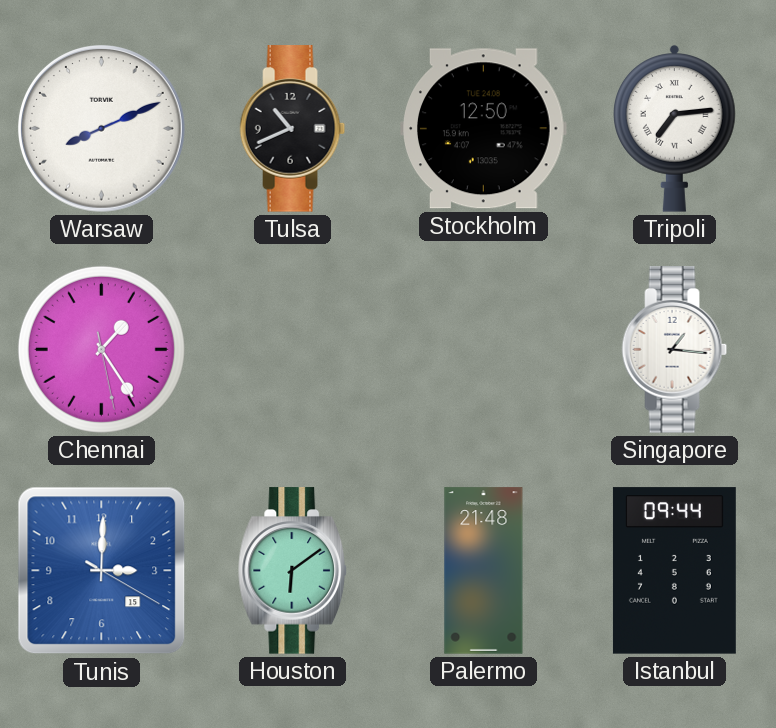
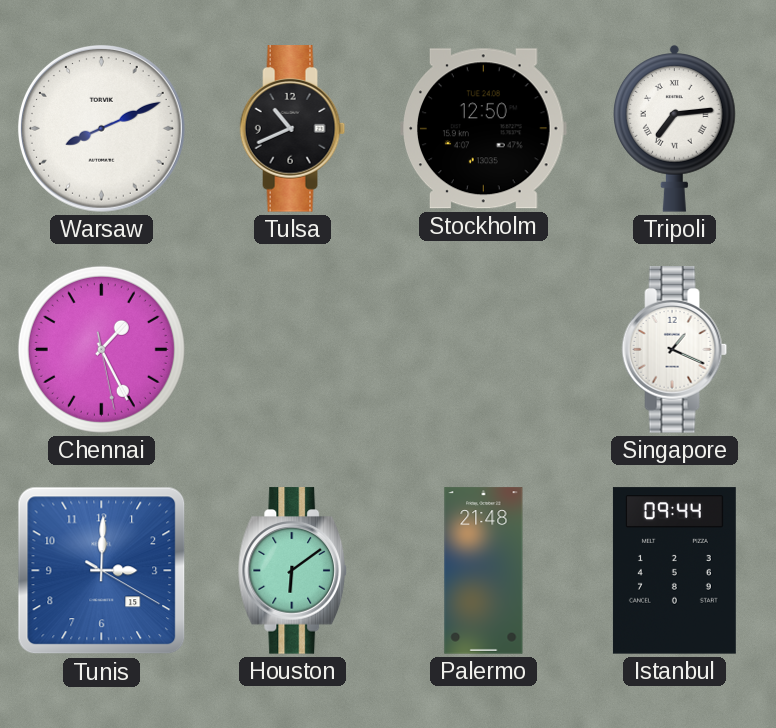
Chennai: 1:24 -> 1:25
Singapore: 1:16 -> 1:19
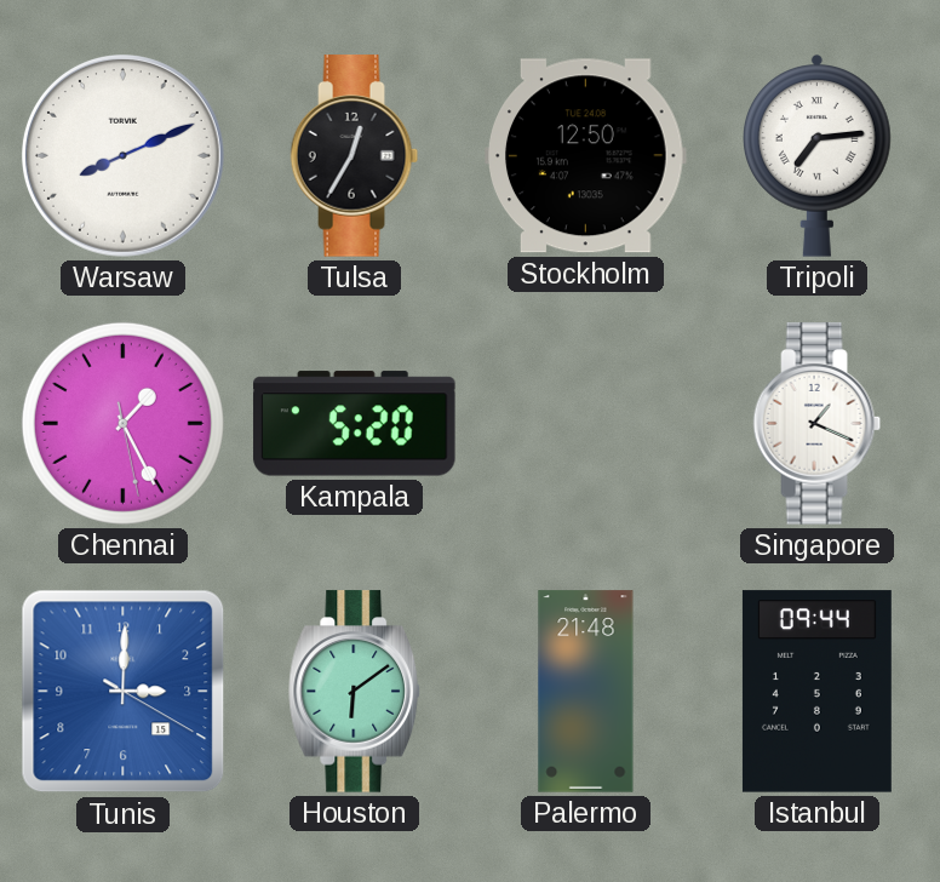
Tulsa: 10:41 -> 12:35
Kampala: none -> 5:20
